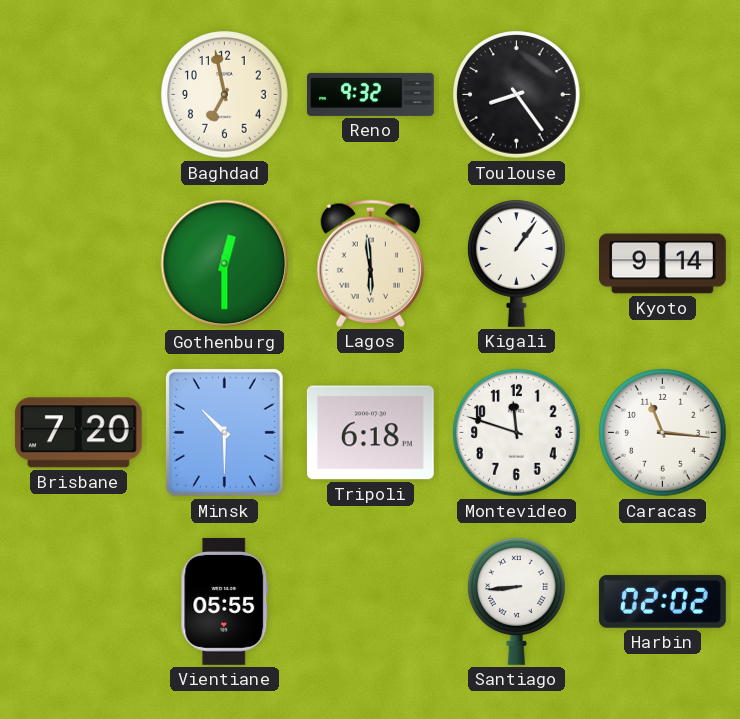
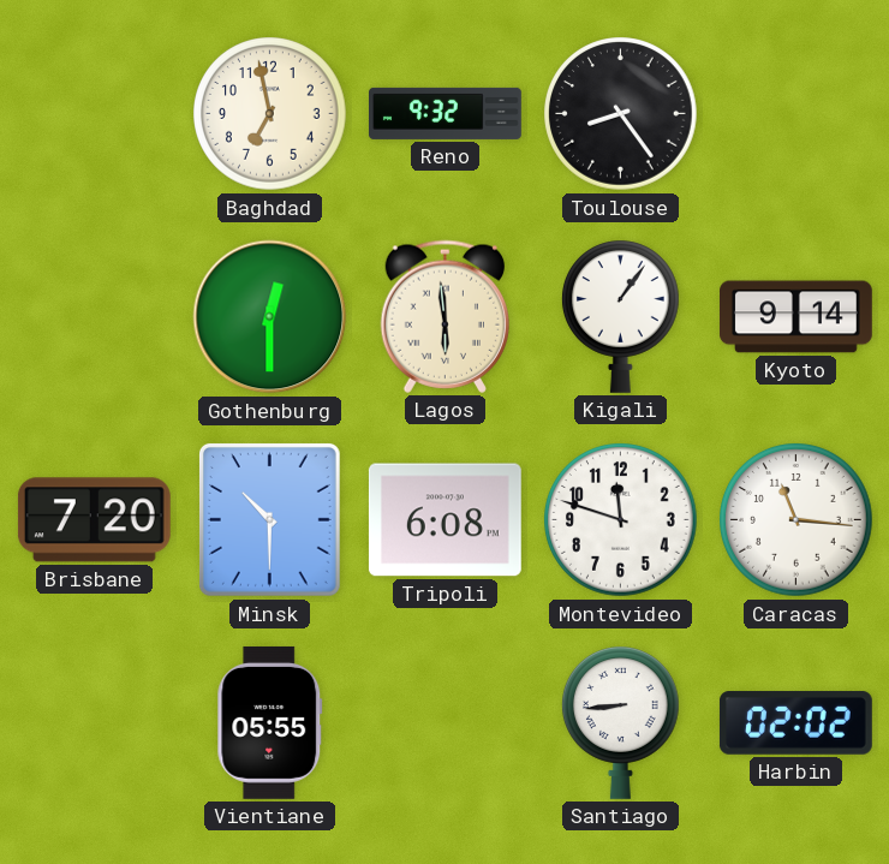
Tripoli: 6:18 -> 6:08
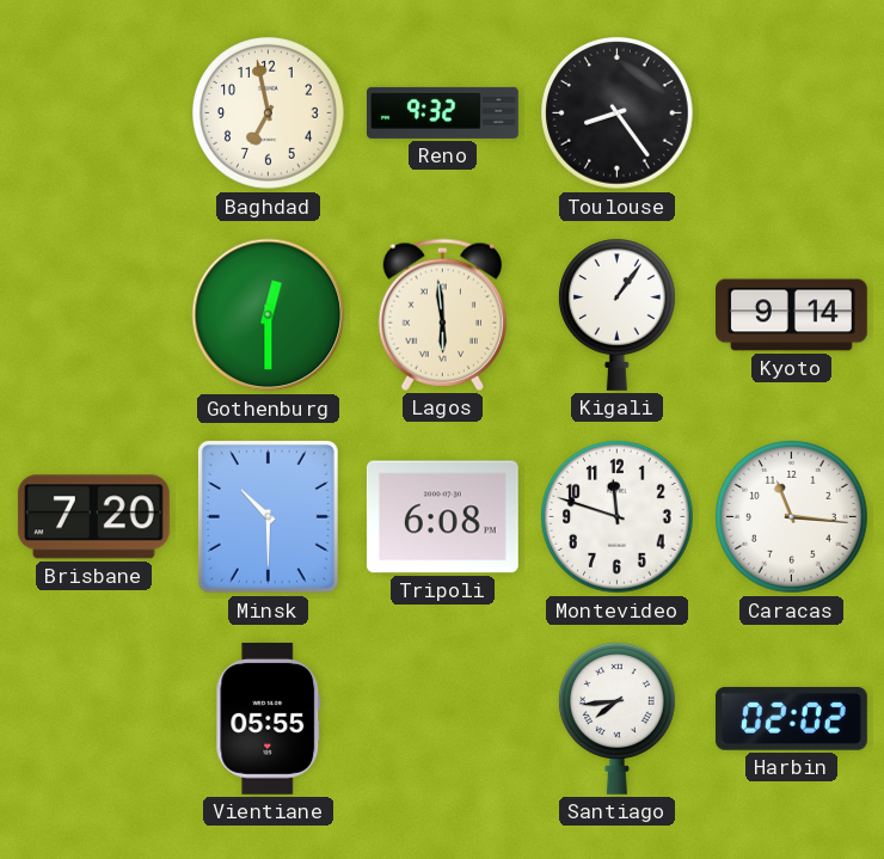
Santiago: 8:44 -> 7:44
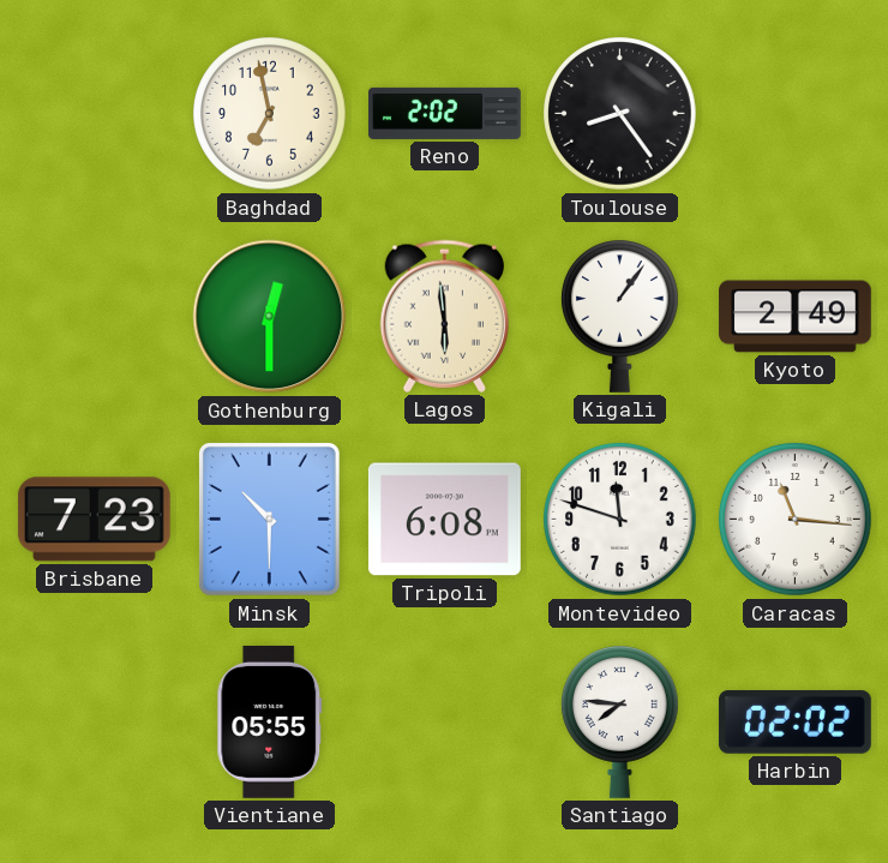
Reno: 9:32 -> 2:02
Kyoto: 9:14 -> 2:49
Brisbane: 7:20 -> 7:23
Santiago: 7:44 -> 7:46
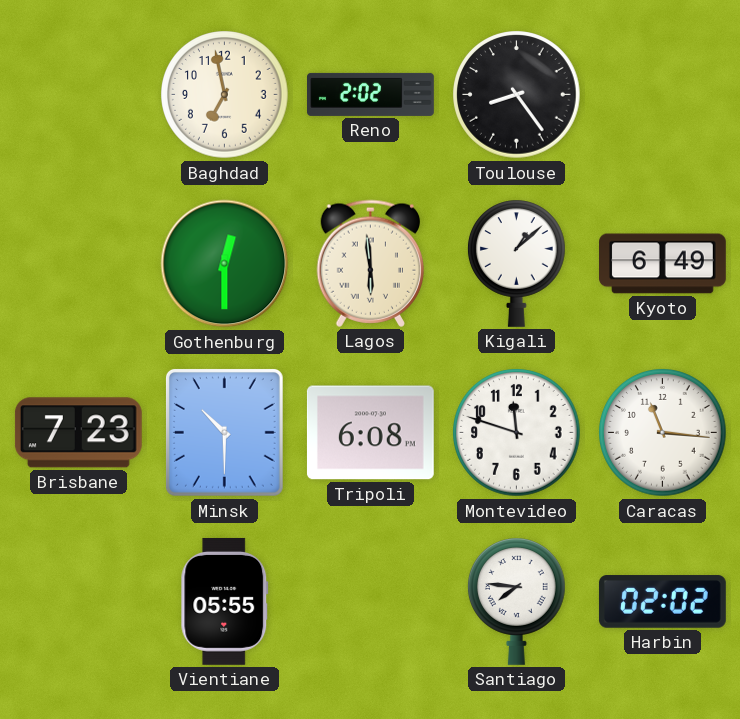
Kigali: 1:06 -> 1:08
Kyoto: 2:49 -> 6:49
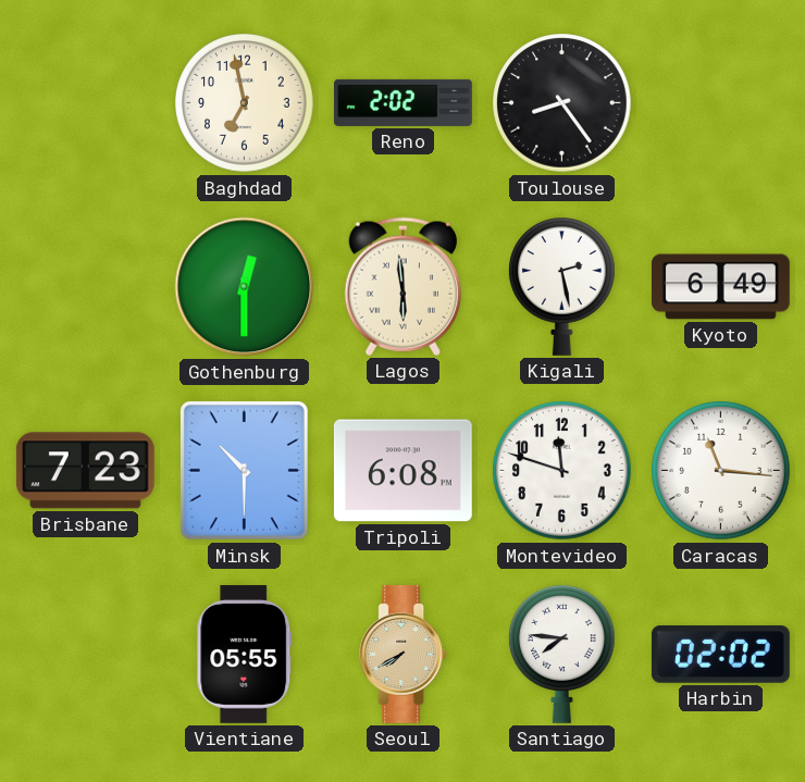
Kigali: 1:08 -> 2:28
Seoul: none -> 7:40
